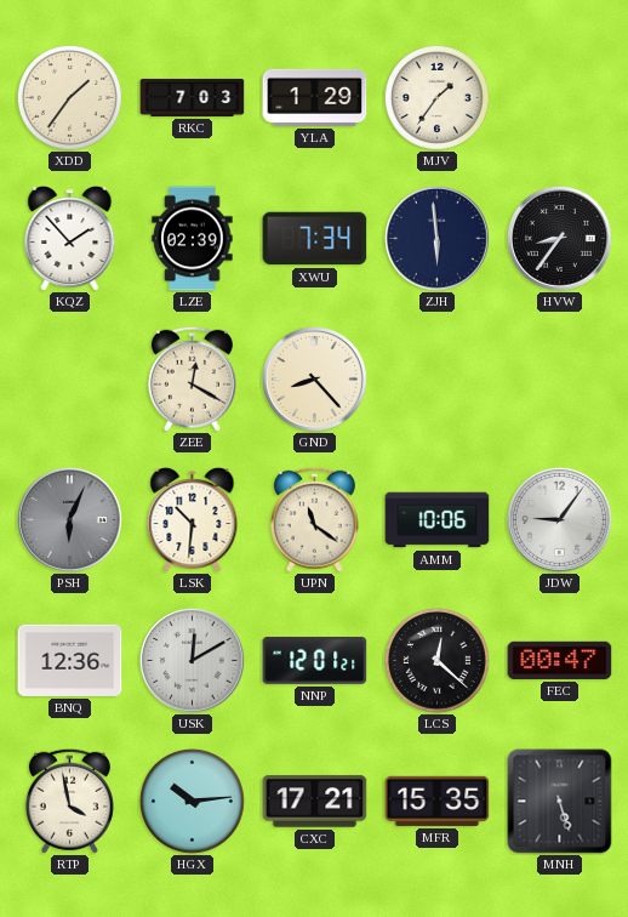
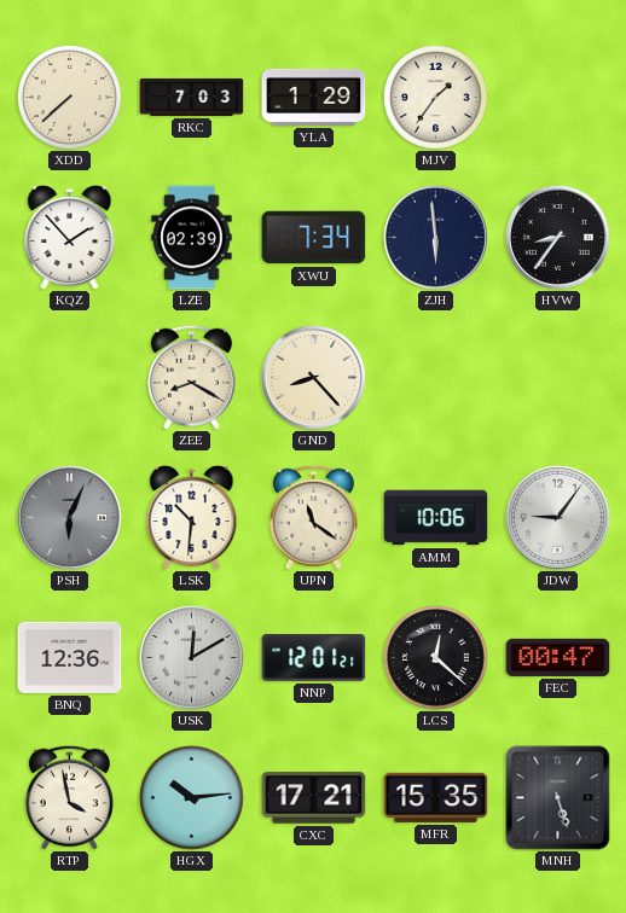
XDD: 1:36 -> 7:38
ZEE: 12:20 -> 8:20
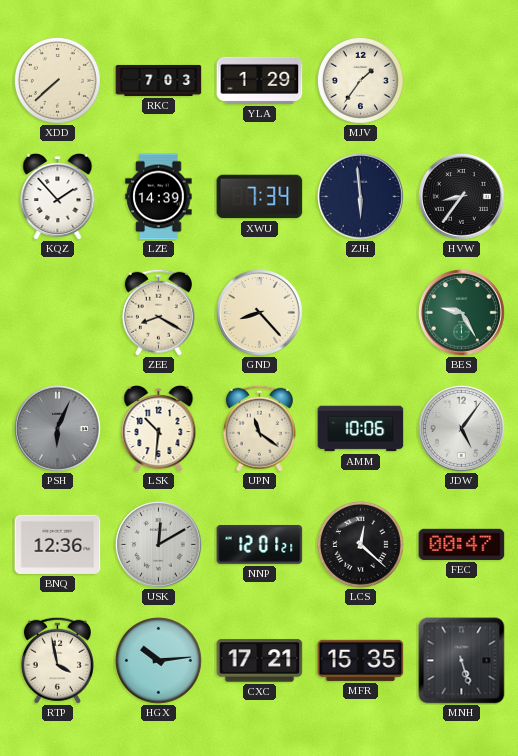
LZE: 02:39 -> 14:39
BES: none -> 9:25
JDW: 9:06 -> 5:06
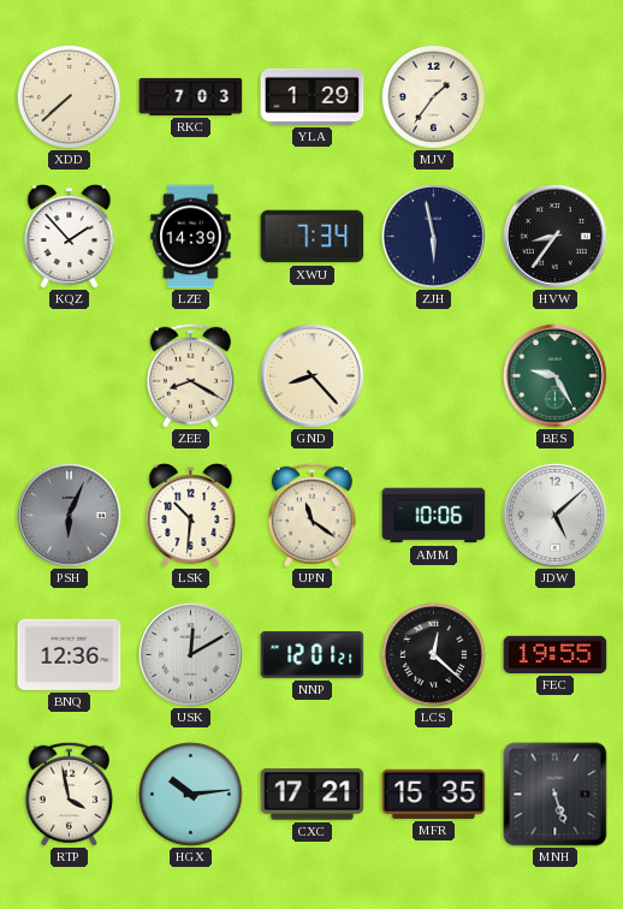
ZJH: 5:59 -> 5:58
JDW: 5:06 -> 5:08
FEC: 00:47 -> 19:55
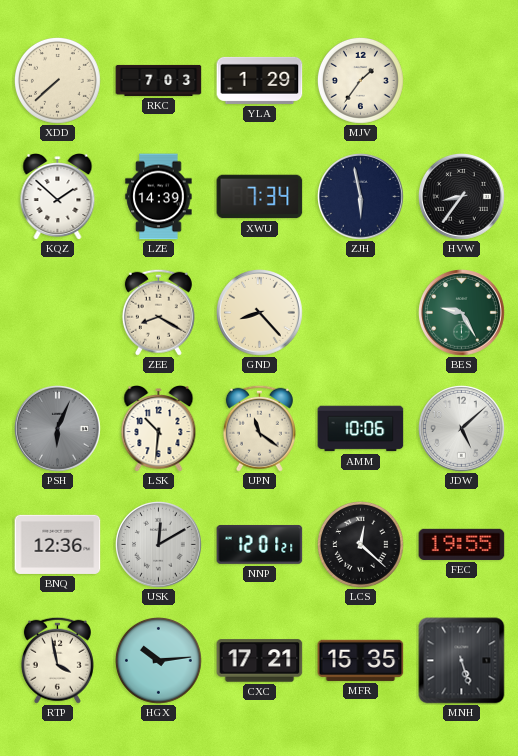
KQZ: 1:53 -> 1:52
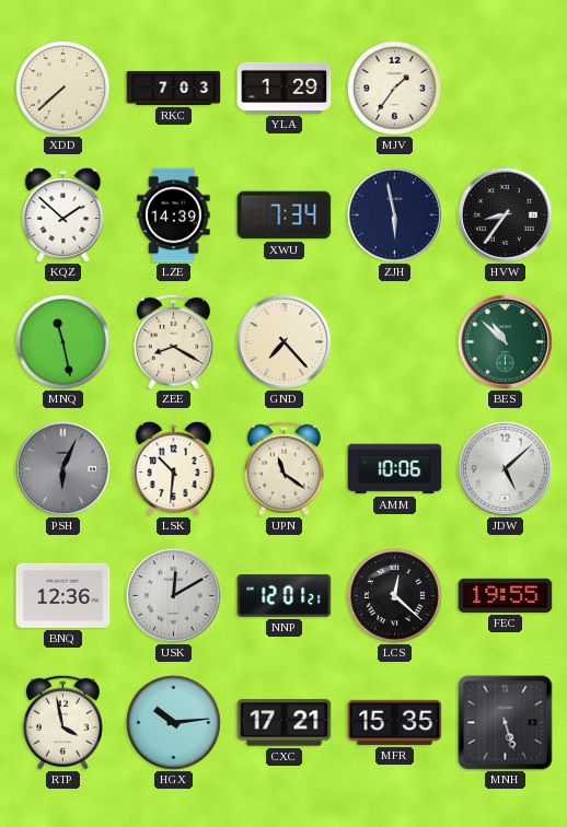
MNQ: none -> 11:28
GND: 8:23 -> 7:23
BES: 9:25 -> 10:52
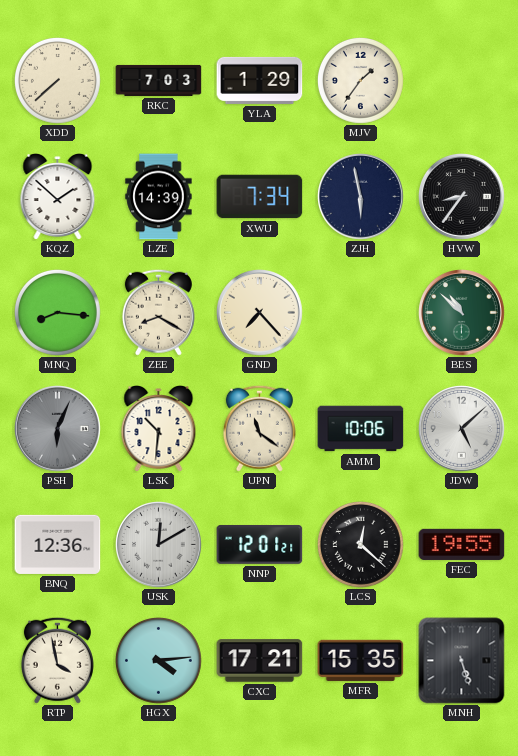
MNQ: 11:28 -> 8:16
HGX: 10:14 -> 4:14
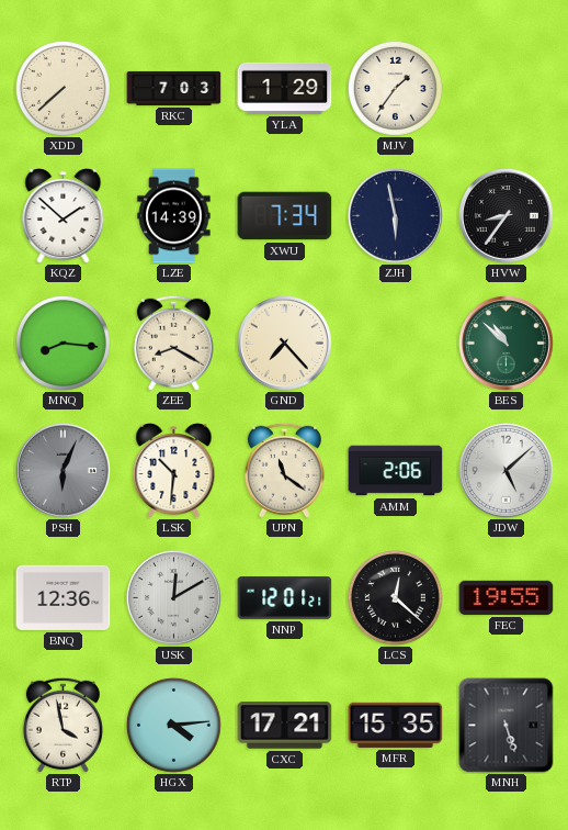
AMM: 10:06 -> 2:06
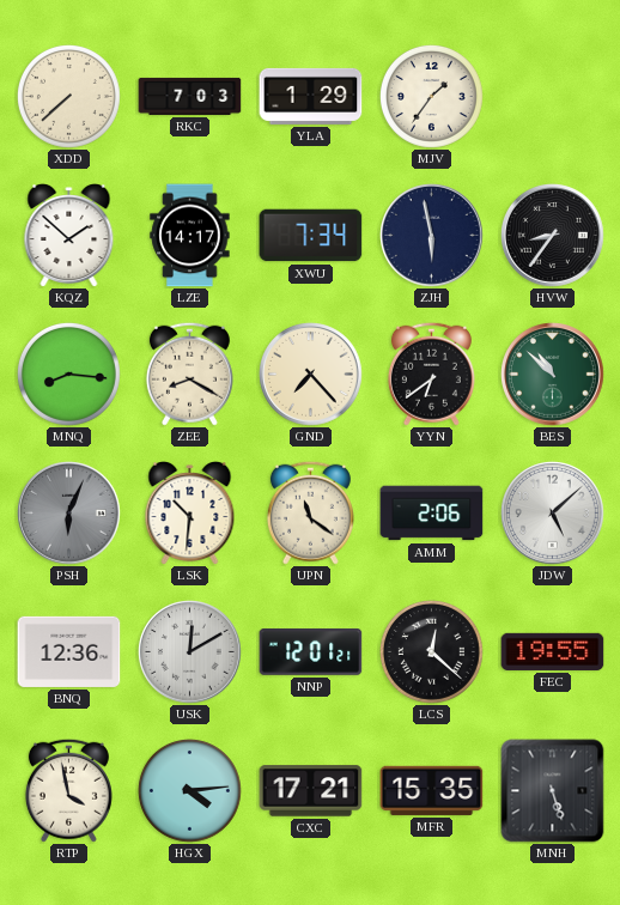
LZE: 14:39 -> 14:17
YYN: none -> 6:39
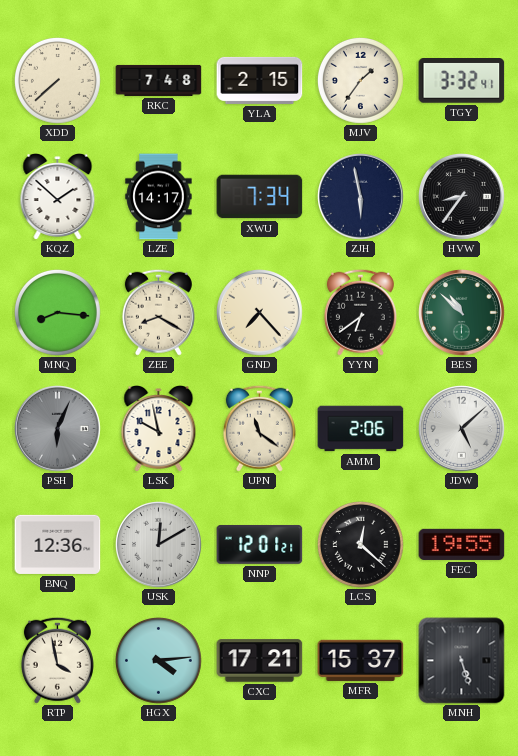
RKC: 7:03 -> 7:48
YLA: 1:29 -> 2:15
TGY: none -> 3:32
LSK: 10:31 -> 9:58
MFR: 15:35 -> 15:37
